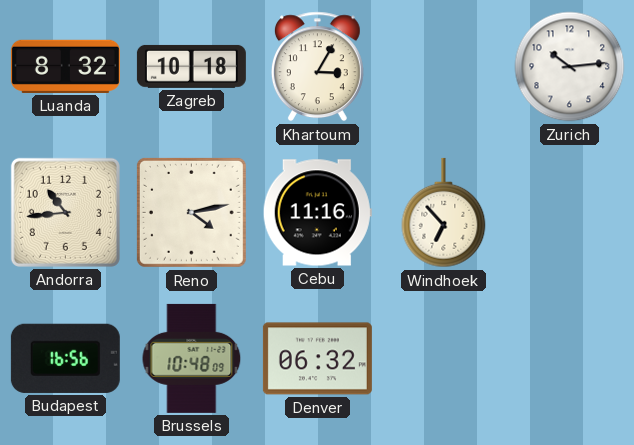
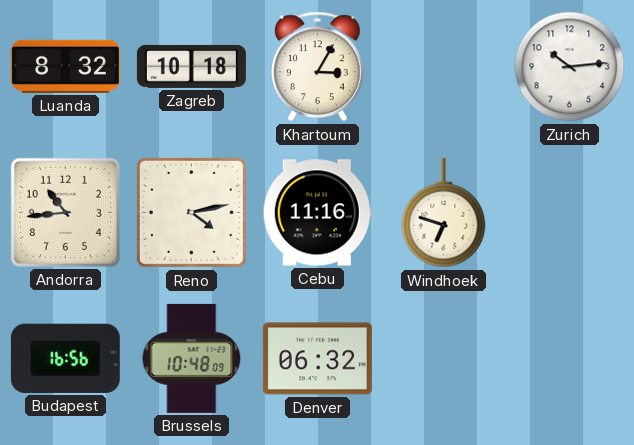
Windhoek: 6:53 -> 6:48
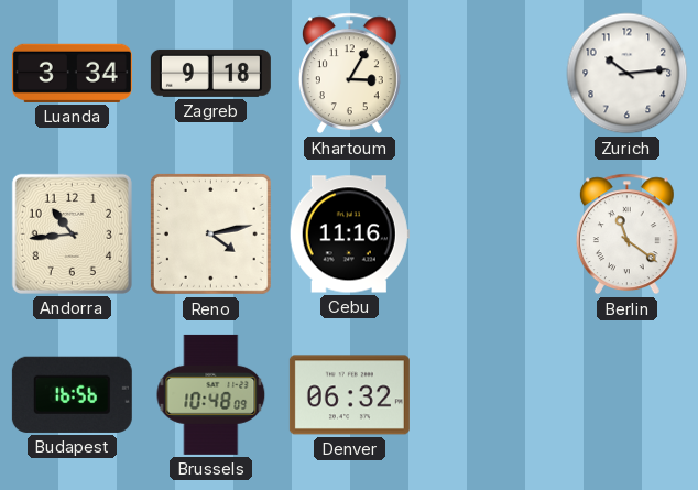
Luanda: 8:32 -> 3:34
Zagreb: 10:18 -> 9:18
Windhoek: 6:48 -> none
Berlin: none -> 11:21
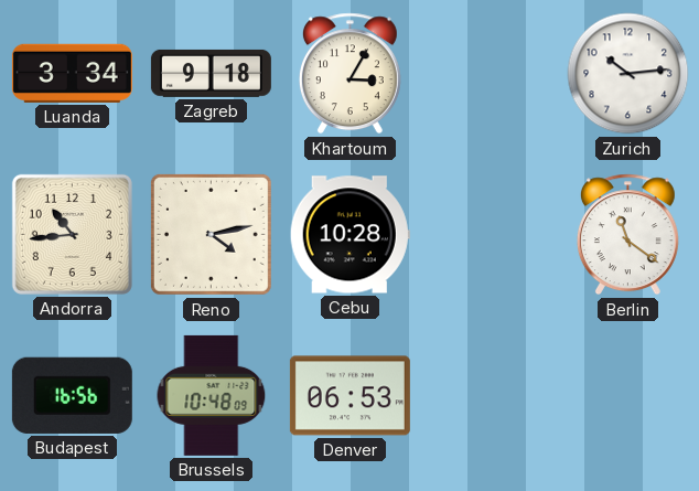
Cebu: 11:16 -> 10:28
Denver: 06:32 -> 06:53
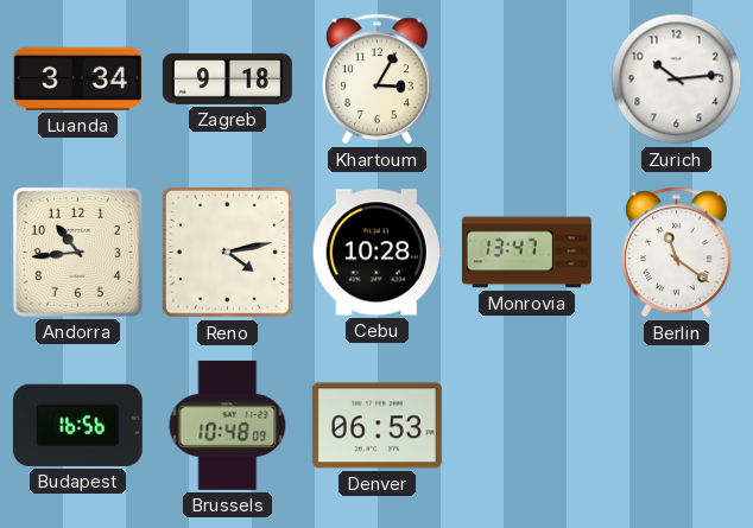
Monrovia: none -> 13:47
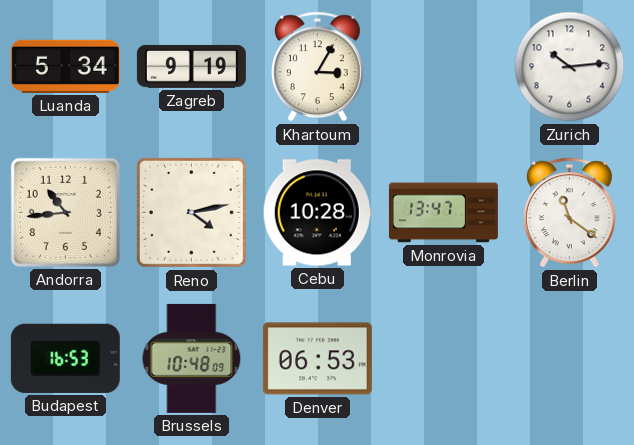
Luanda: 3:34 -> 5:34
Zagreb: 9:18 -> 9:19
Budapest: 16:56 -> 16:53
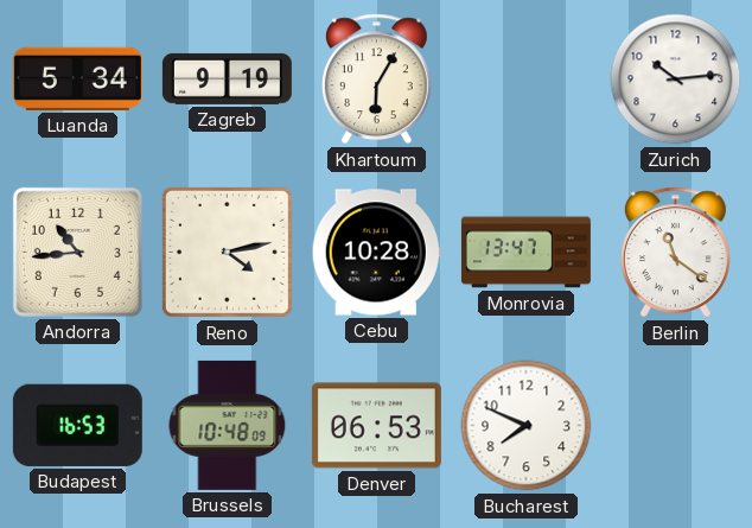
Khartoum: 3:05 -> 6:05
Bucharest: none -> 7:49
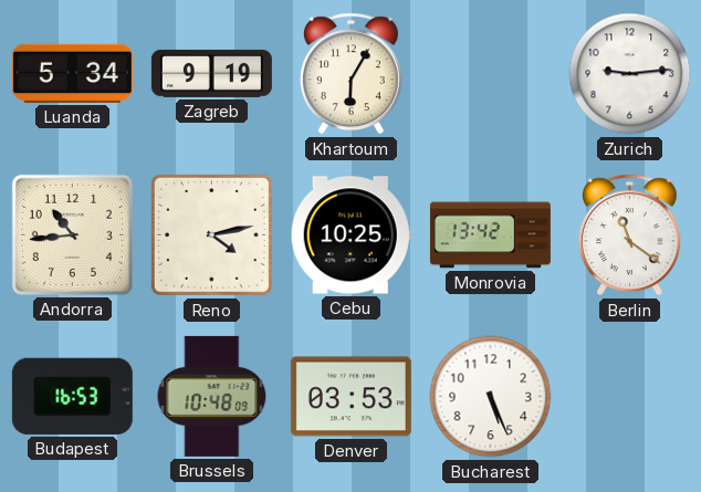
Zurich: 10:14 -> 9:14
Cebu: 10:28 -> 10:25
Monrovia: 13:47 -> 13:42
Denver: 06:53 -> 03:53
Bucharest: 7:49 -> 5:26
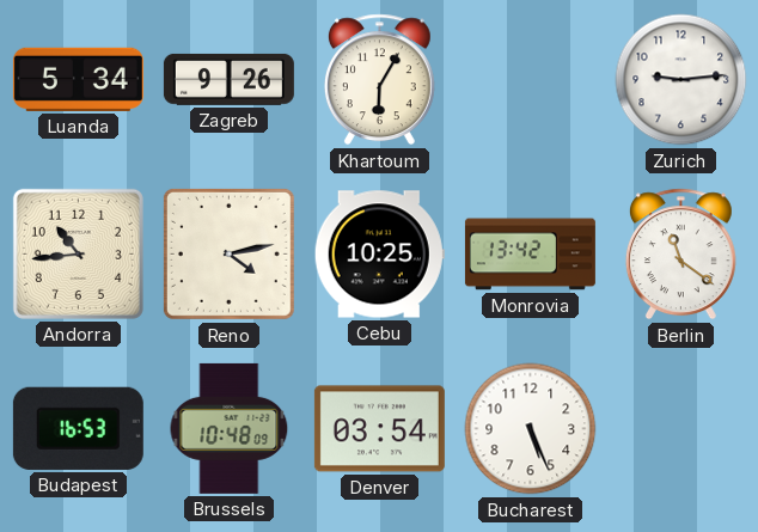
Zagreb: 9:19 -> 9:26
Denver: 03:53 -> 03:54
